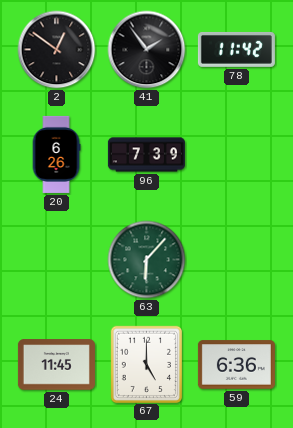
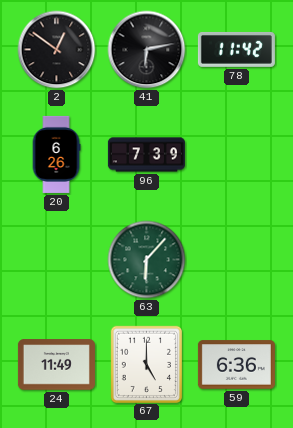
41: 1:54 -> 6:13
24: 11:45 -> 11:49
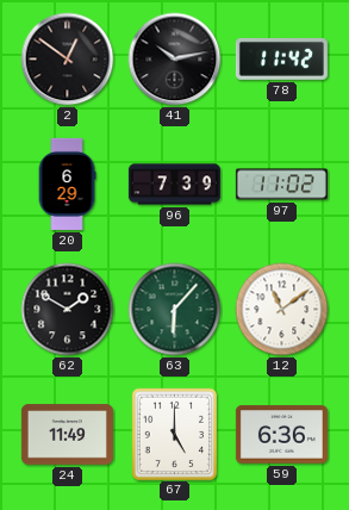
41: 6:13 -> 10:13
20: 6:26 -> 6:29
97: none -> 11:02
62: none -> 1:50
12: none -> 11:09
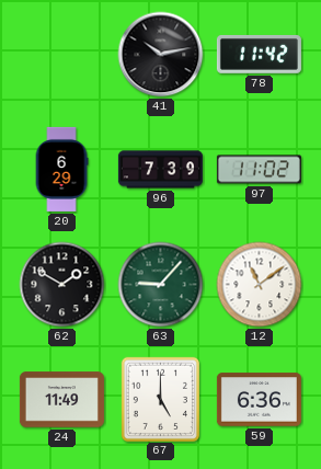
2: 12:51 -> none
63: 6:07 -> 9:07
